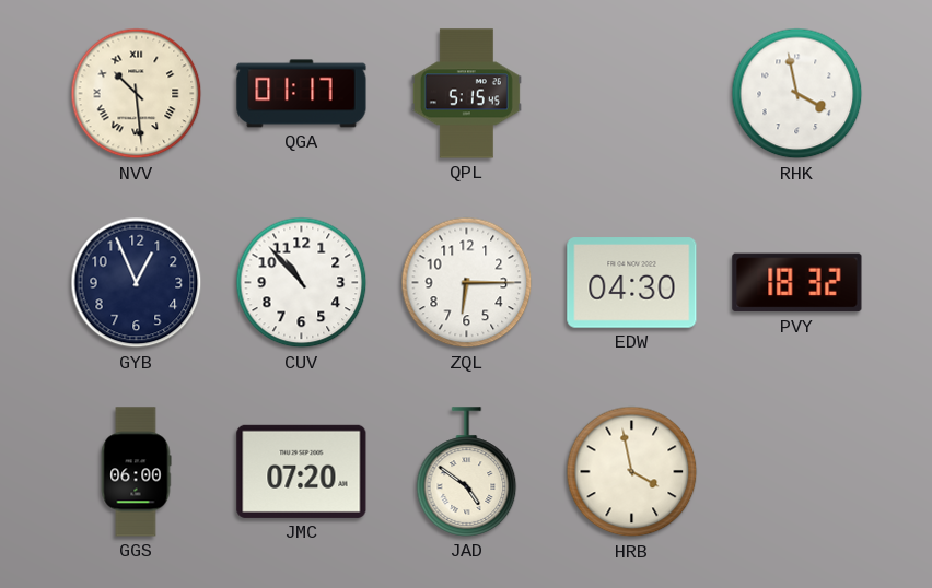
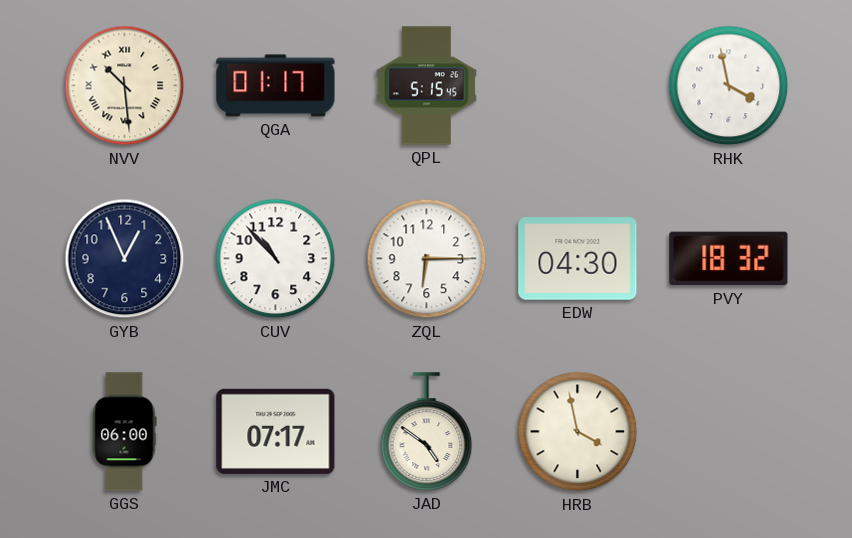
JMC: 07:20 -> 07:17
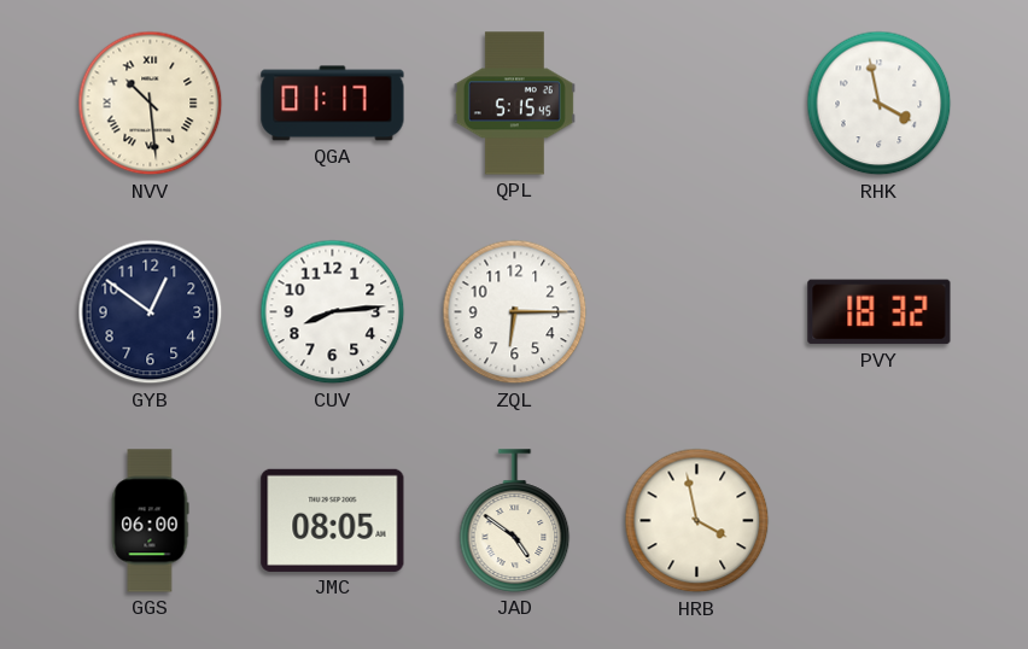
GYB: 12:56 -> 12:51
CUV: 10:53 -> 8:14
EDW: 04:30 -> none
JMC: 07:17 -> 08:05
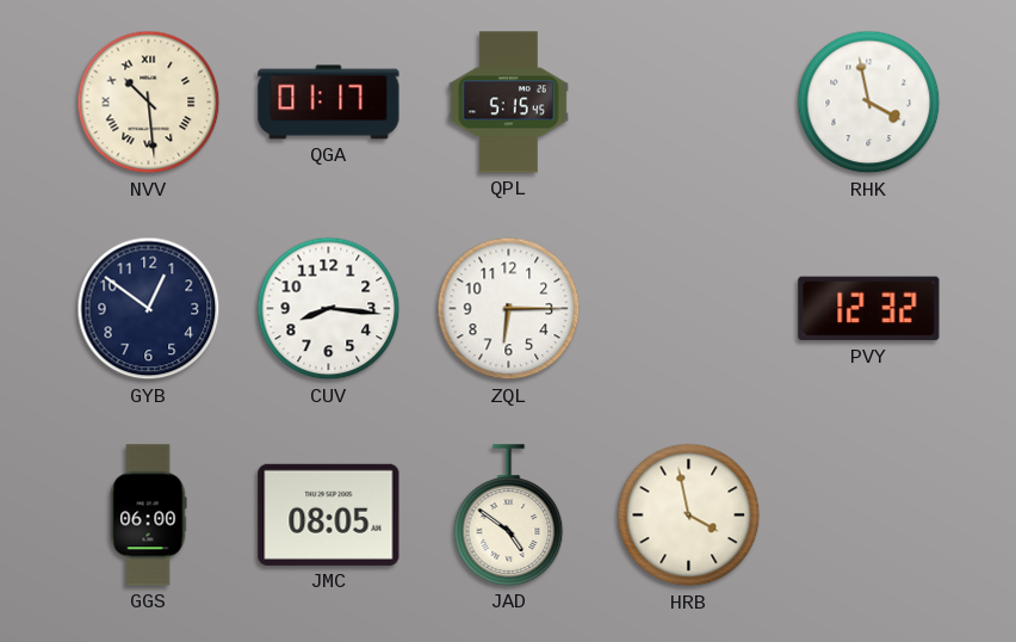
CUV: 8:14 -> 8:16
PVY: 18:32 -> 12:32
